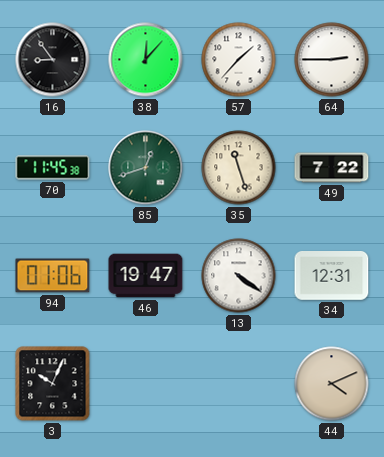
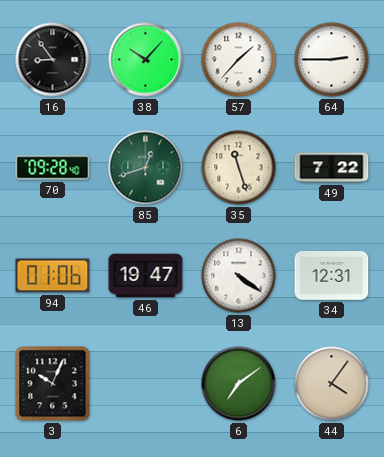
38: 12:07 -> 10:07
70: 11:45 -> 09:28
6: none -> 7:09
44: 4:11 -> 4:06
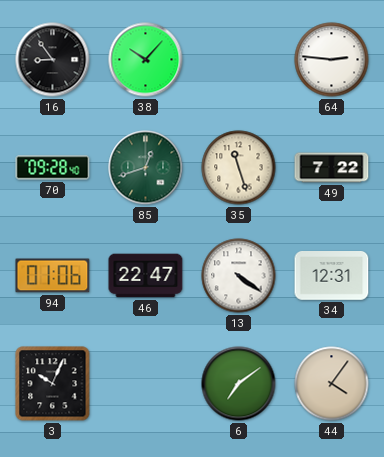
57: 1:37 -> none
64: 2:45 -> 2:46
46: 19:47 -> 22:47
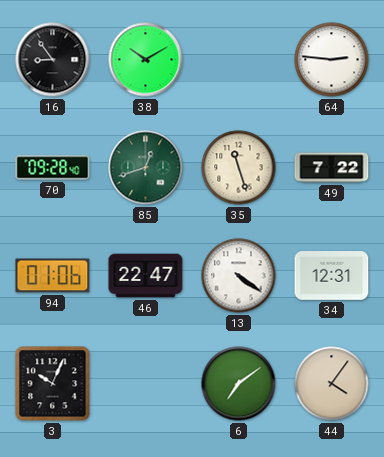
38: 10:07 -> 10:10
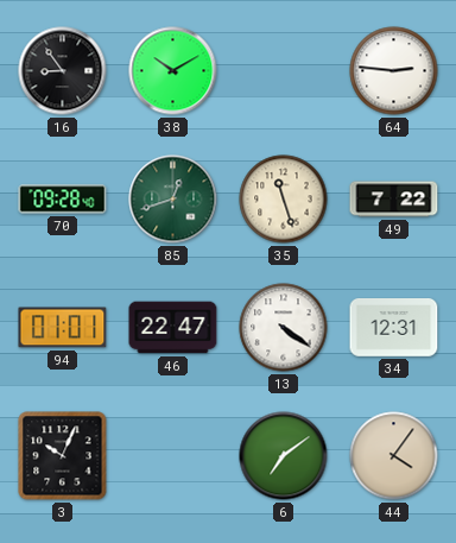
94: 01:06 -> 01:01
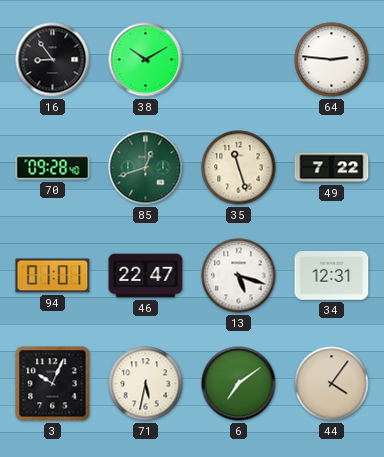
13: 4:21 -> 5:18
71: none -> 5:32
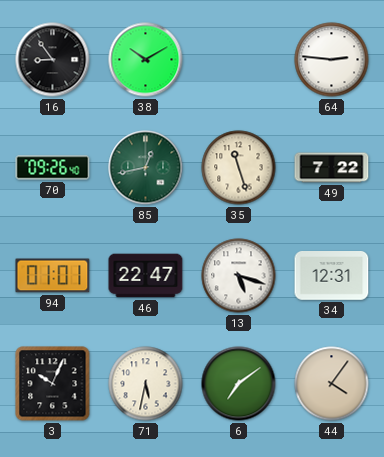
70: 09:28 -> 09:26
85: 12:42 -> 12:43
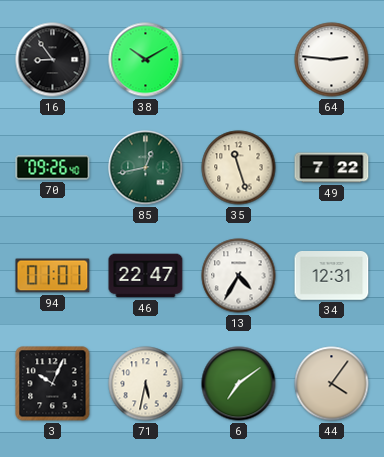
13: 5:18 -> 4:35
